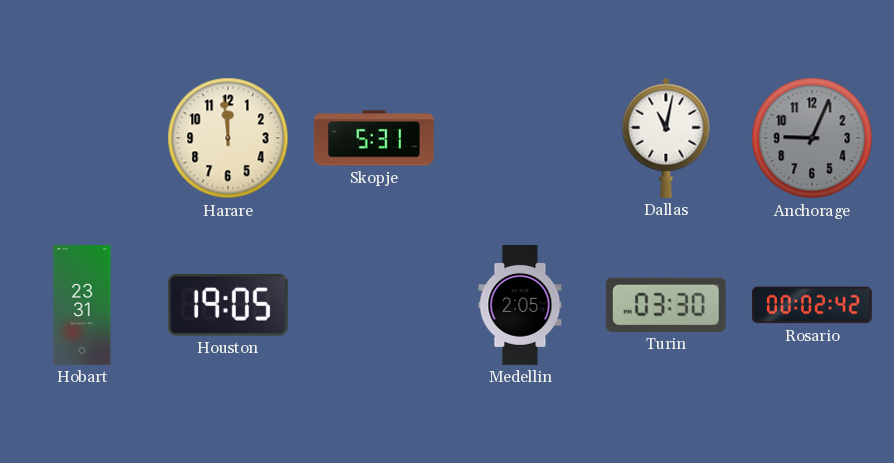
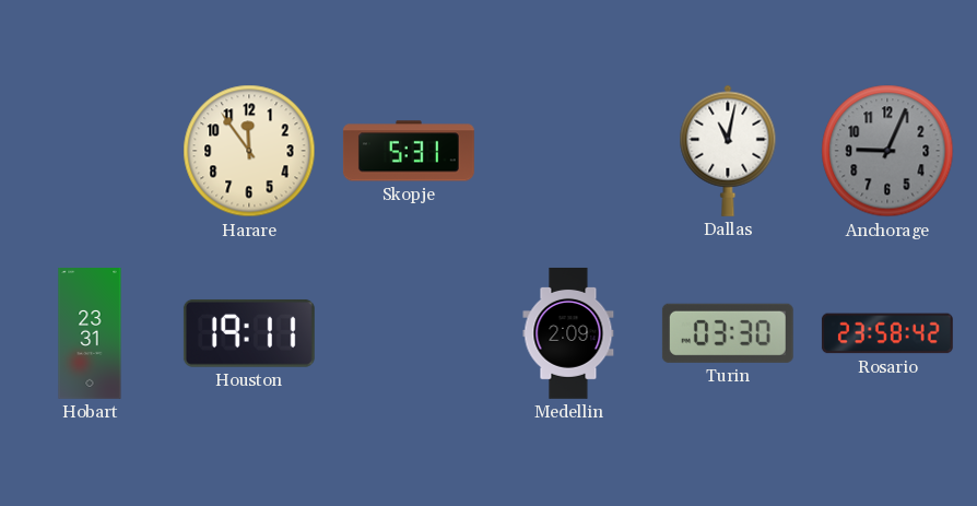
Harare: 11:59 -> 11:54
Houston: 19:05 -> 19:11
Medellin: 2:05 -> 2:09
Rosario: 00:02 -> 23:58
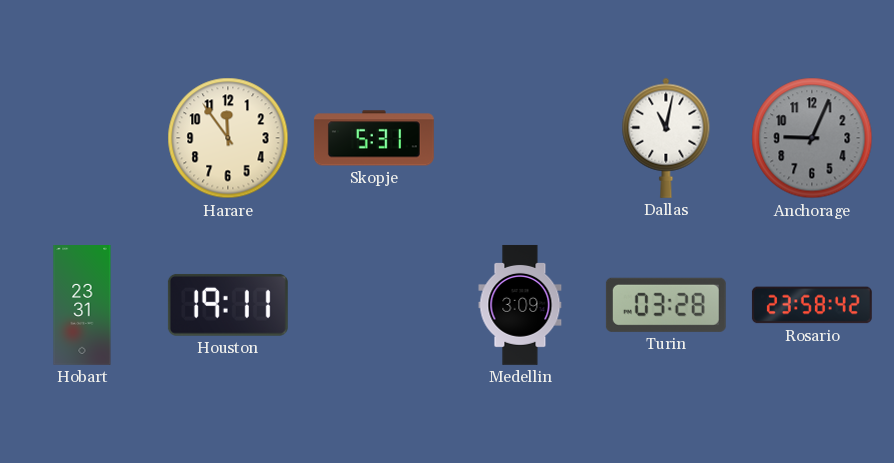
Medellin: 2:09 -> 3:09
Turin: 03:30 -> 03:28
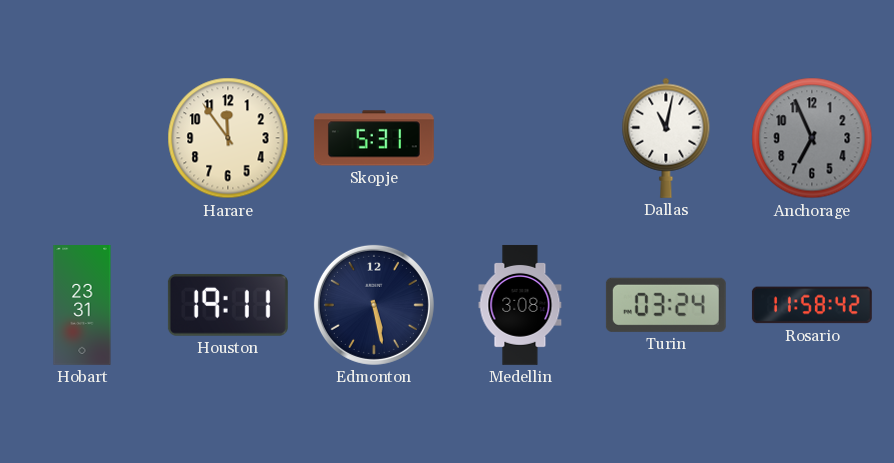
Anchorage: 9:04 -> 6:56
Edmonton: none -> 5:28
Medellin: 3:09 -> 3:08
Turin: 03:28 -> 03:24
Rosario: 23:58 -> 11:58
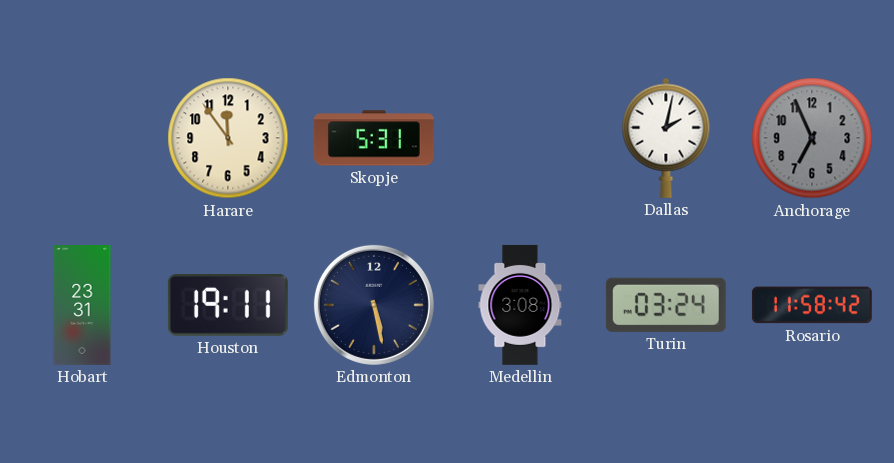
Dallas: 11:02 -> 2:02
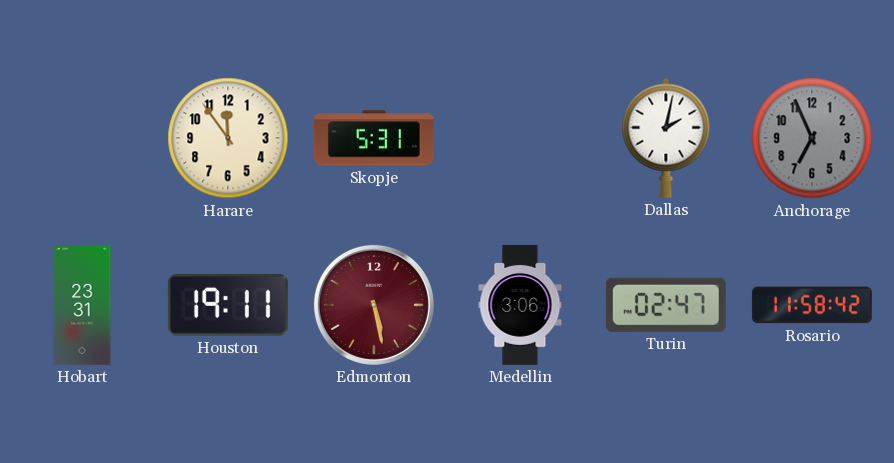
Edmonton dial: navy -> burgundy
Medellin: 3:08 -> 3:06
Turin: 03:24 -> 02:47
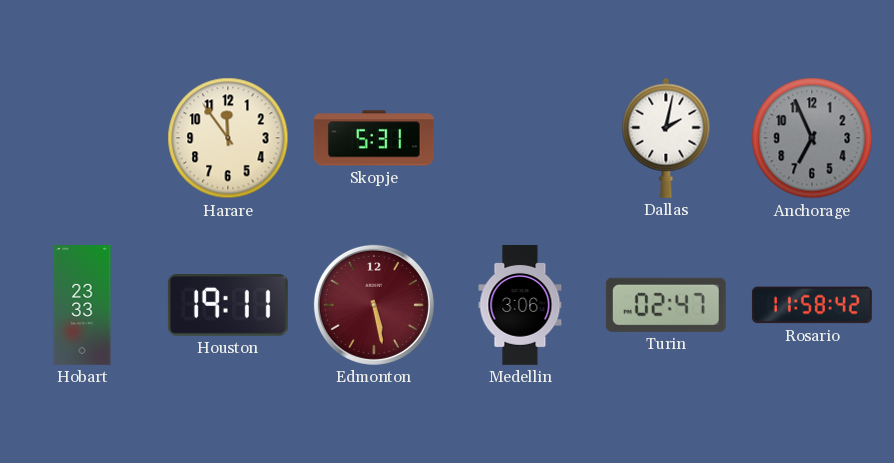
Hobart: 23:31 -> 23:33
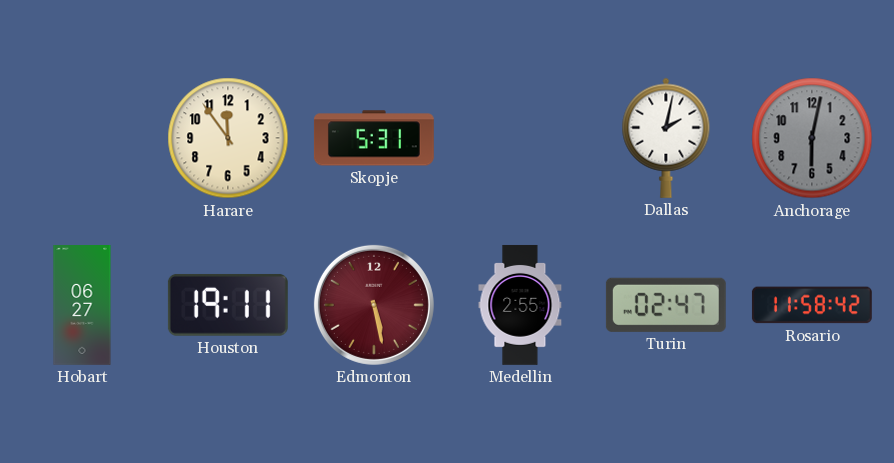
Anchorage: 6:56 -> 6:02
Hobart: 23:33 -> 06:27
Medellin: 3:06 -> 2:55
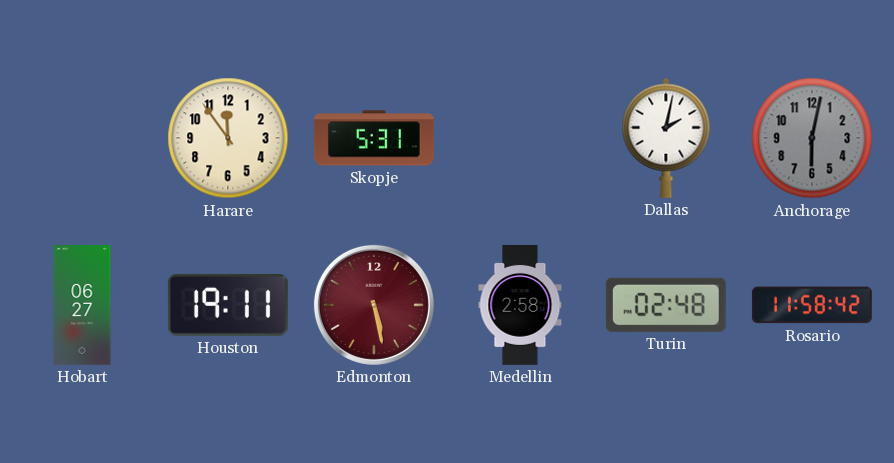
Medellin: 2:55 -> 2:58
Turin: 02:47 -> 02:48
